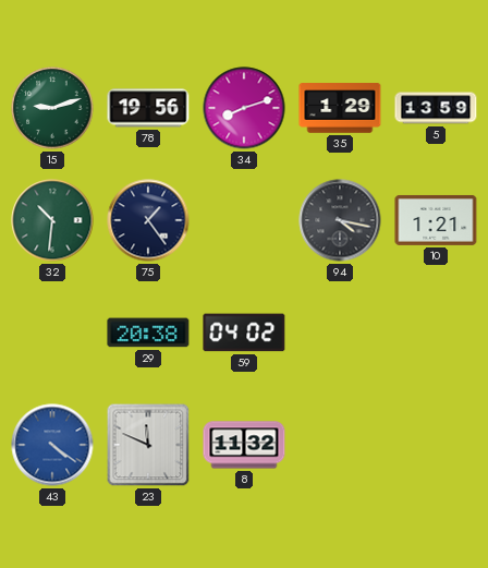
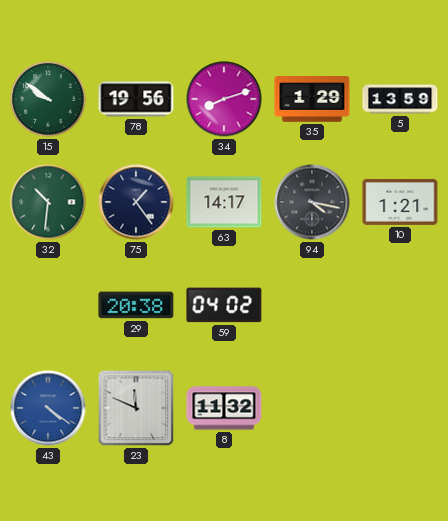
15: 9:12 -> 9:51
63: none -> 14:17
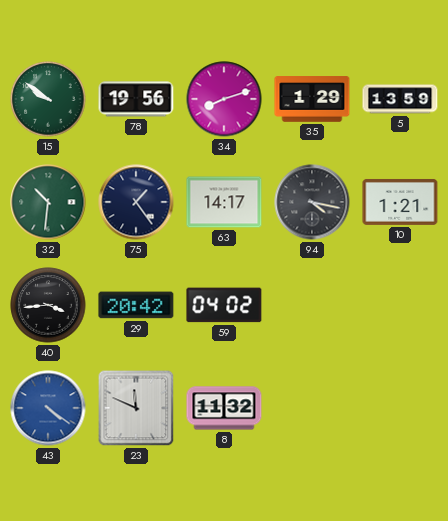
40: none -> 3:44
29: 20:38 -> 20:42
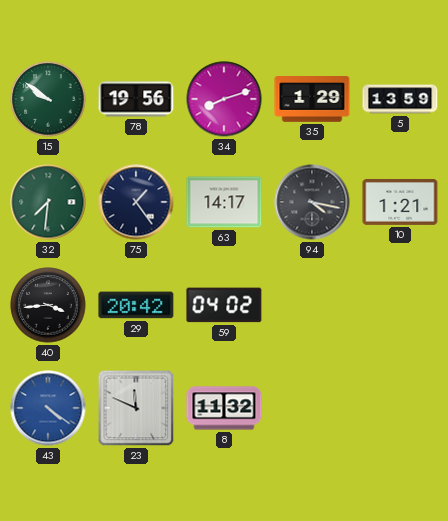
32: 10:31 -> 7:31
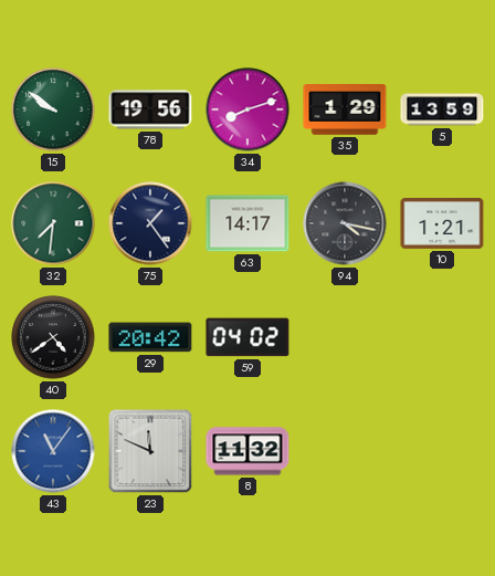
40: 3:44 -> 4:39
43: 4:21 -> 11:06
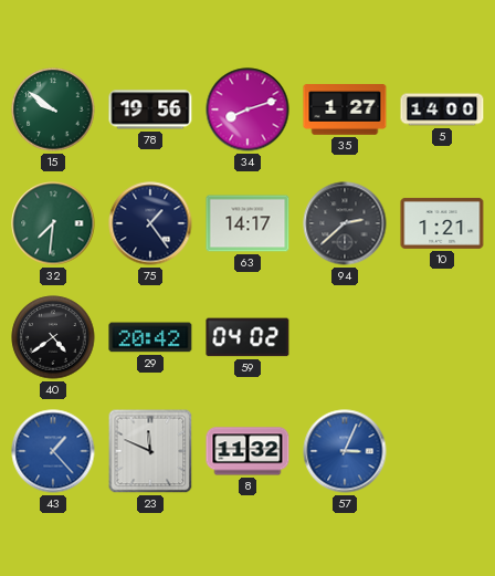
35: 1:29 -> 1:27
5: 13:59 -> 14:00
94: 4:17 -> 2:38
43: 11:06 -> 1:23
57: none -> 3:04
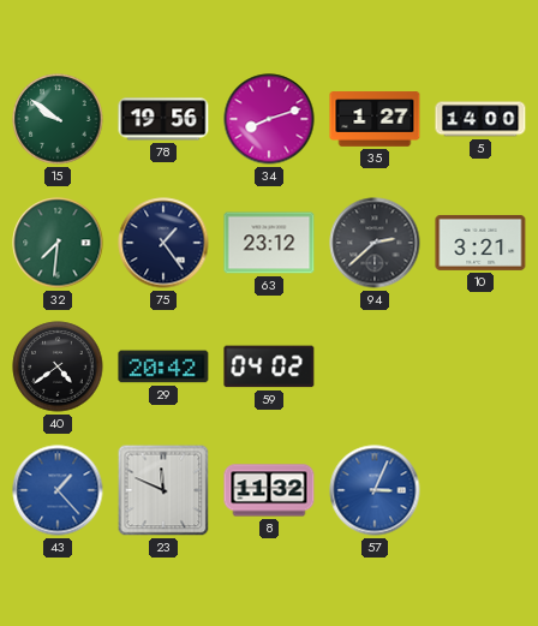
63: 14:17 -> 23:12
10: 1:21 -> 3:21
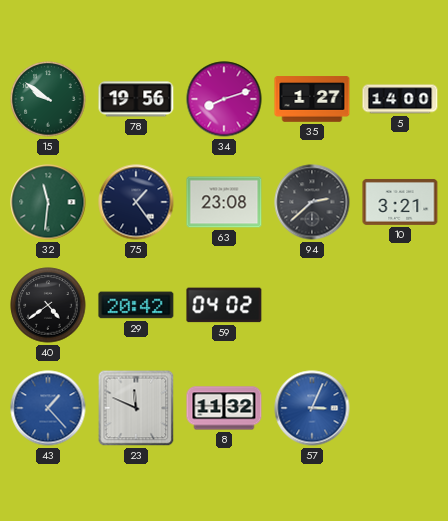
32: 7:31 -> 11:31
63: 23:12 -> 23:08
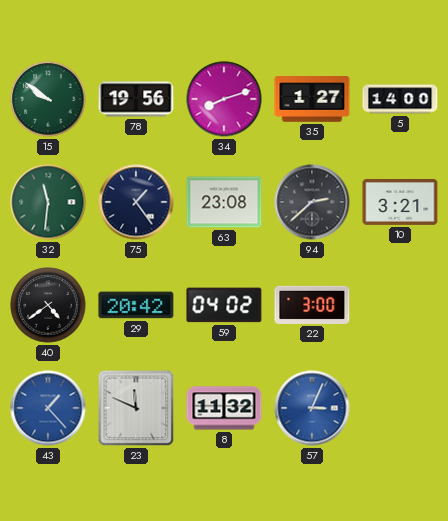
22: none -> 3:00
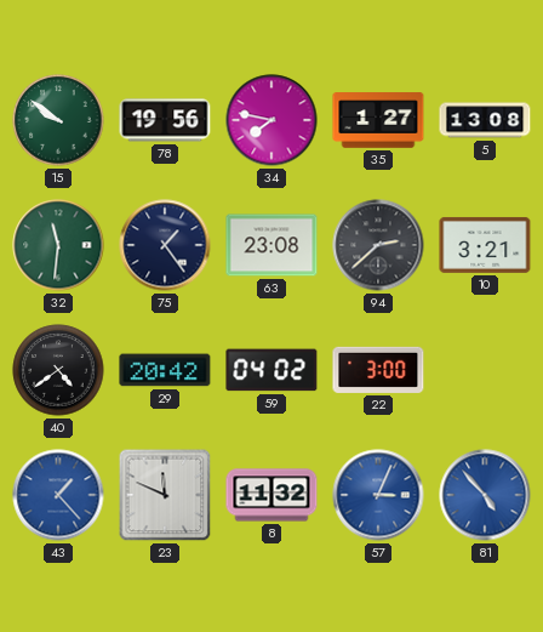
34: 8:12 -> 7:47
5: 14:00 -> 13:08
81: none -> 4:53
